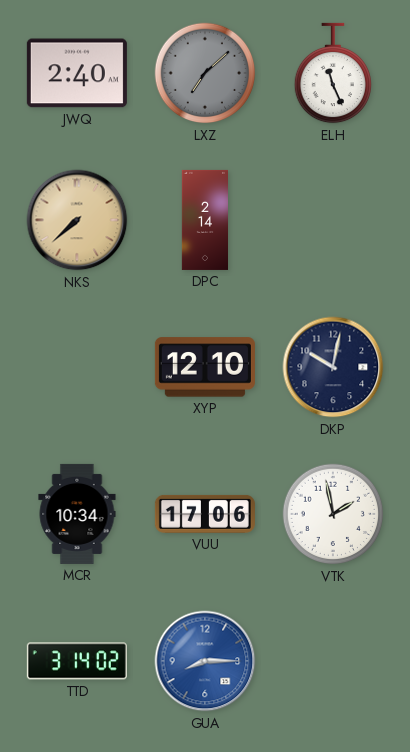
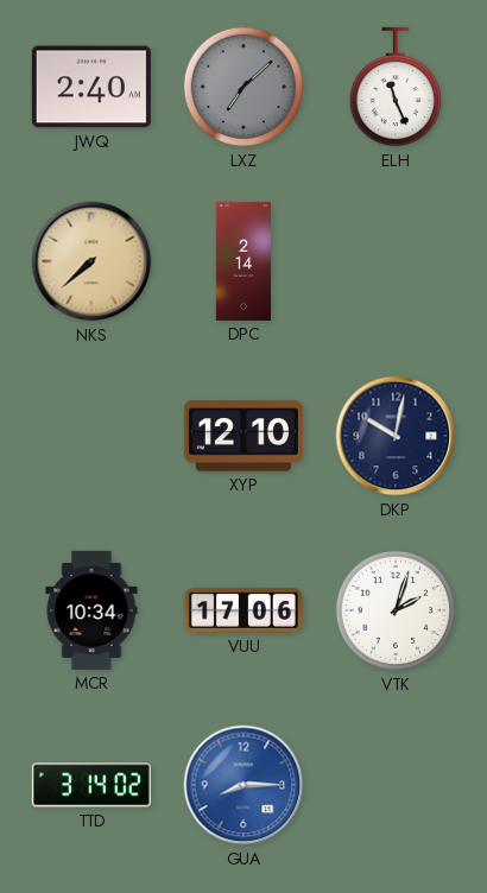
VTK: 1:58 -> 2:03
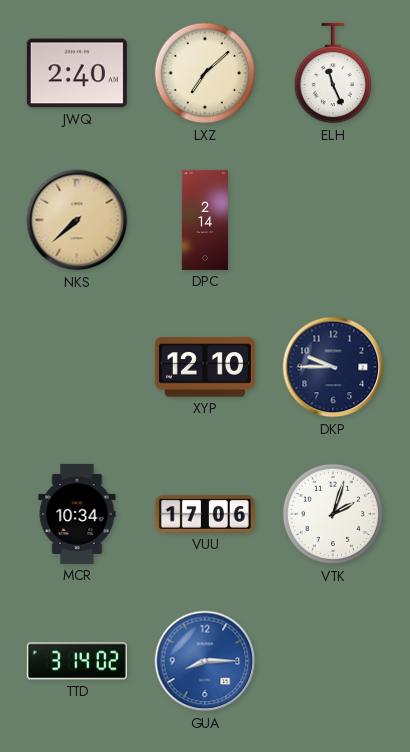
LXZ dial: grey -> cream
DKP: 10:02 -> 9:45
